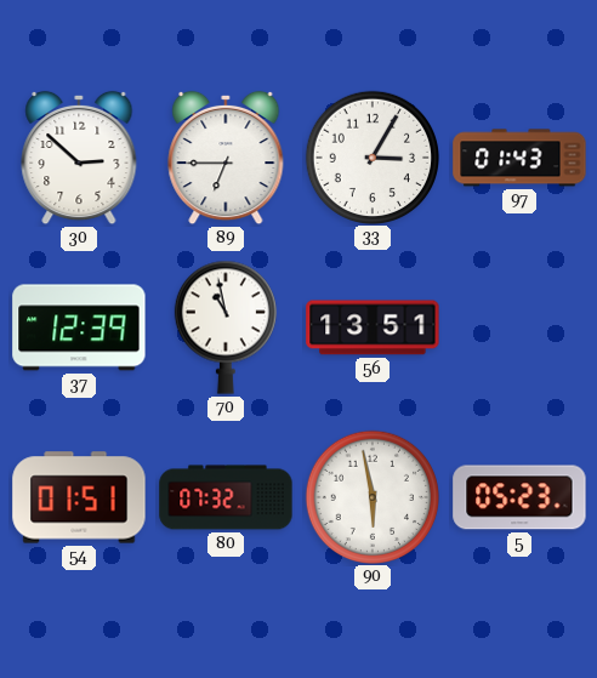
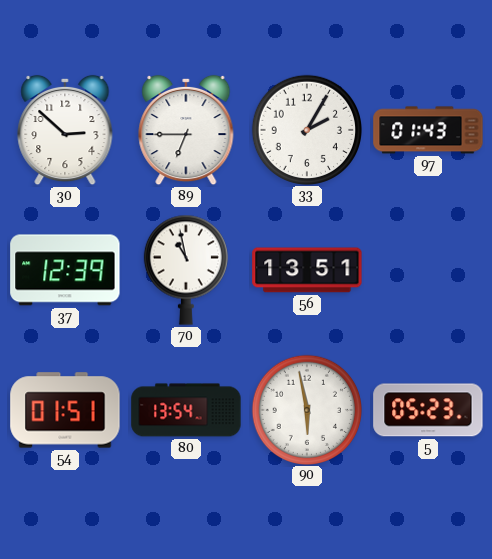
33: 3:05 -> 2:05
80: 07:32 -> 13:54
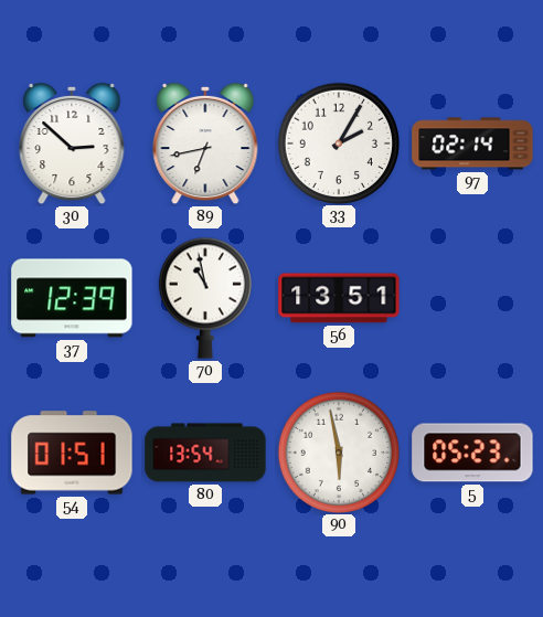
89: 6:45 -> 6:43
97: 01:43 -> 02:14
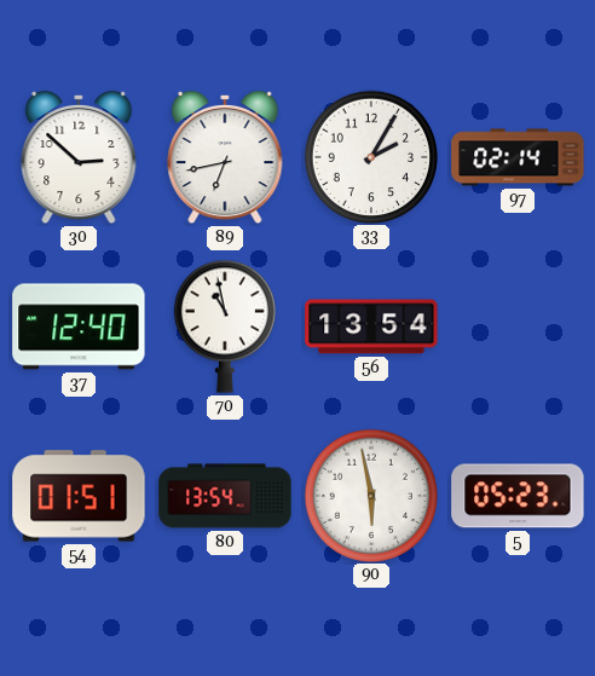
37: 12:39 -> 12:40
56: 13:51 -> 13:54
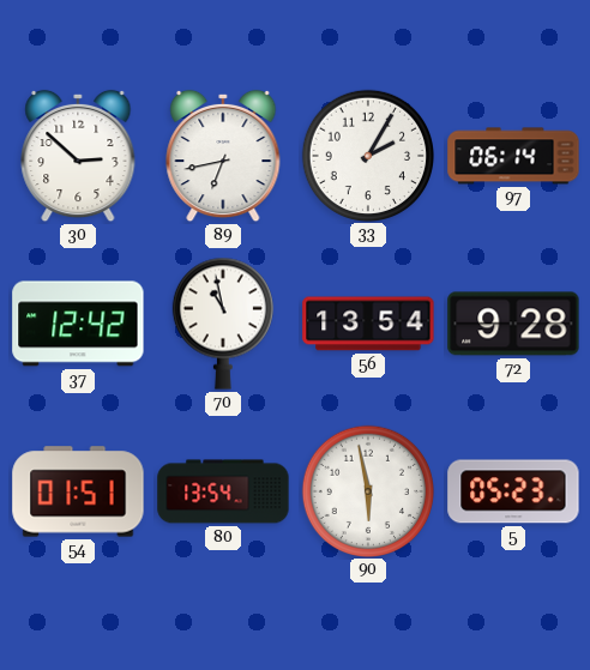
97: 02:14 -> 06:14
37: 12:40 -> 12:42
72: none -> 9:28
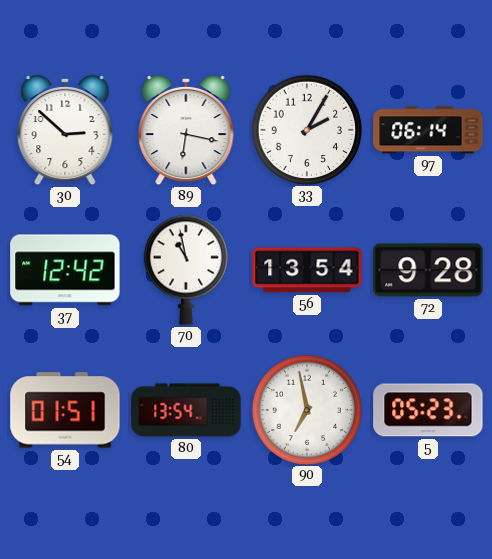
89: 6:43 -> 6:17
90: 5:58 -> 6:58
